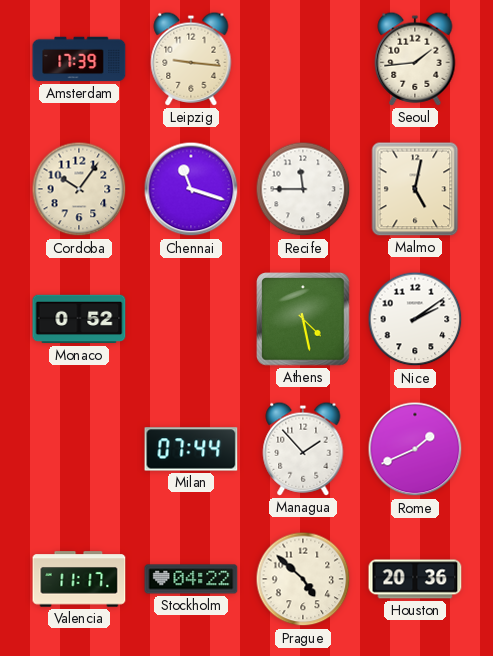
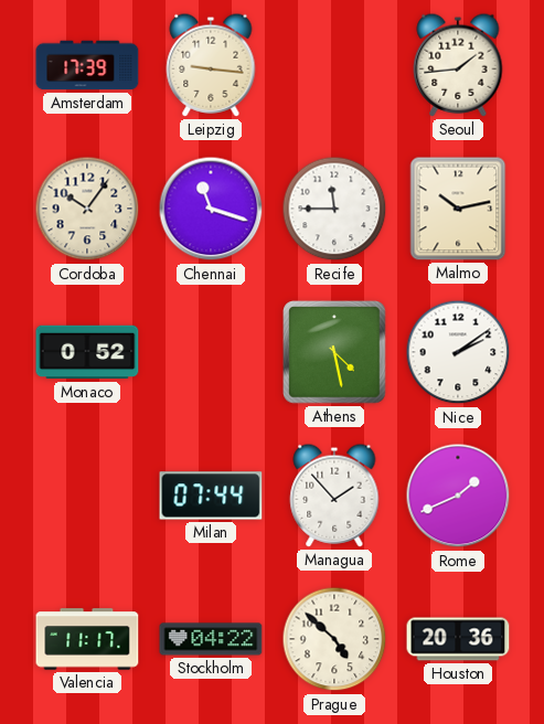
Malmo: 5:02 -> 10:13
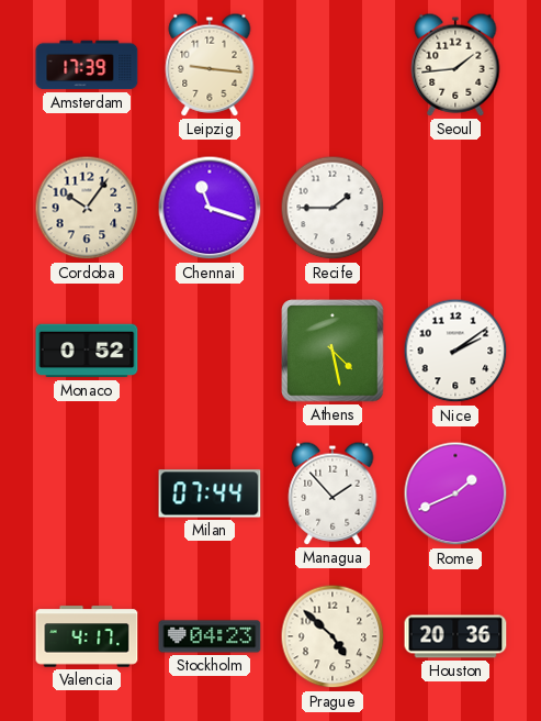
Recife: 11:45 -> 1:45
Malmo: 10:13 -> none
Valencia: 11:17 -> 4:17
Stockholm: 04:22 -> 04:23
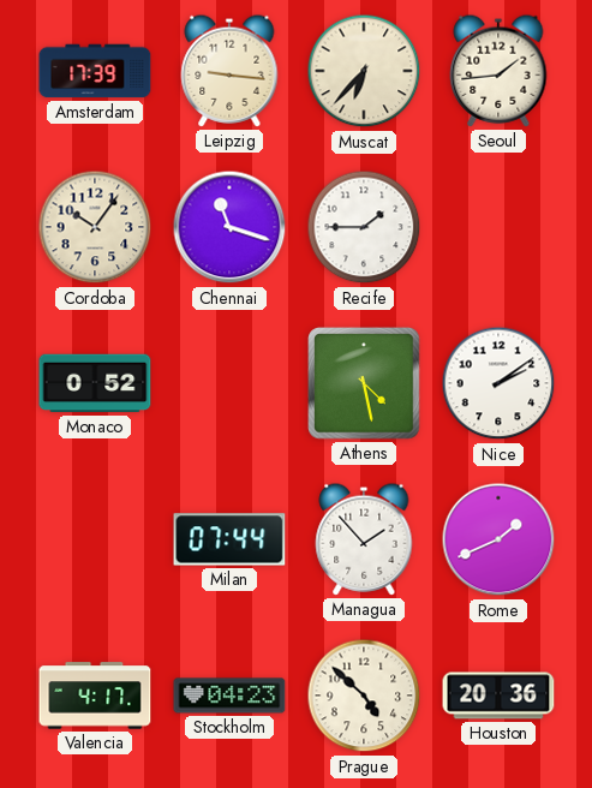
Muscat: none -> 6:37
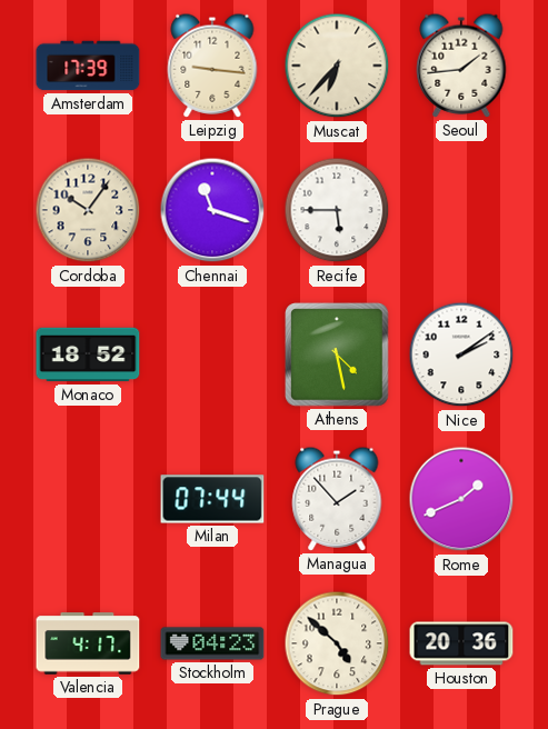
Recife: 1:45 -> 5:45
Monaco: 0:52 -> 18:52
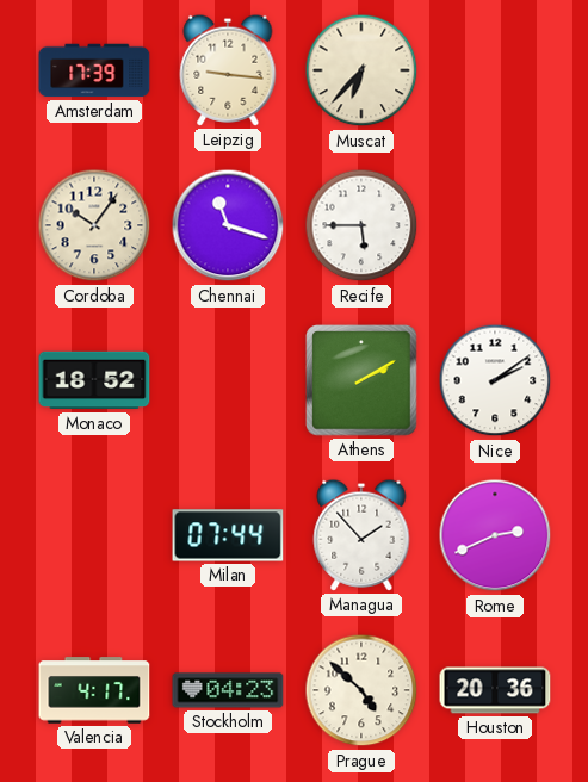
Seoul: 1:44 -> none
Athens: 4:28 -> 2:10
Rome: 1:41 -> 2:41
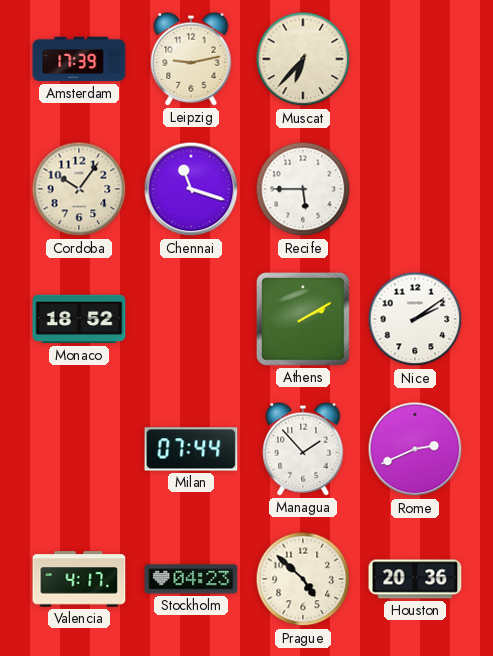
Leipzig: 9:16 -> 9:13
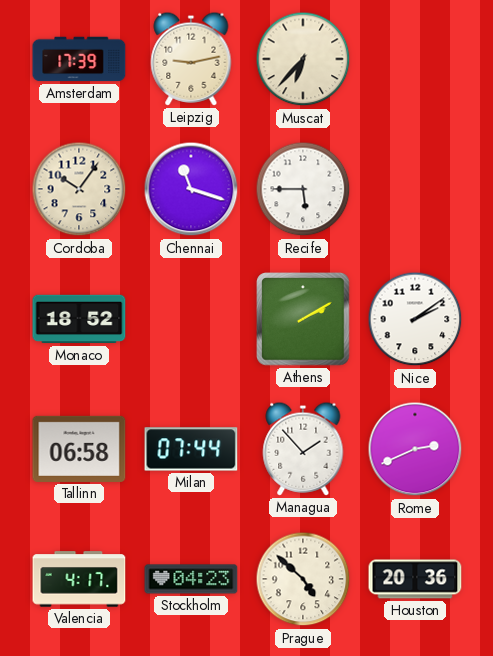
Tallinn: none -> 06:58
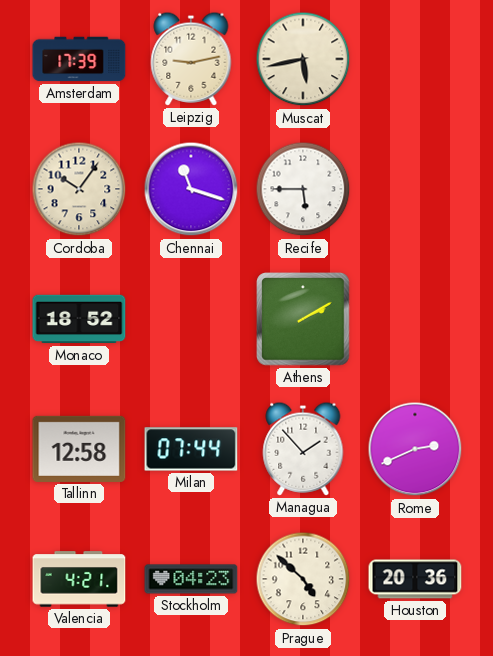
Muscat: 6:37 -> 5:43
Nice: 2:09 -> none
Tallinn: 06:58 -> 12:58
Valencia: 4:17 -> 4:21
